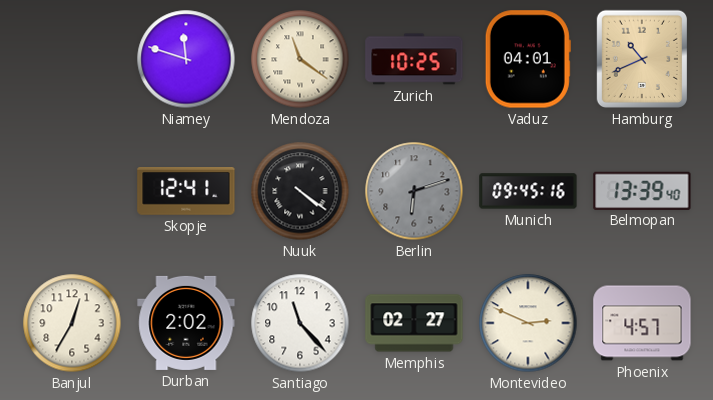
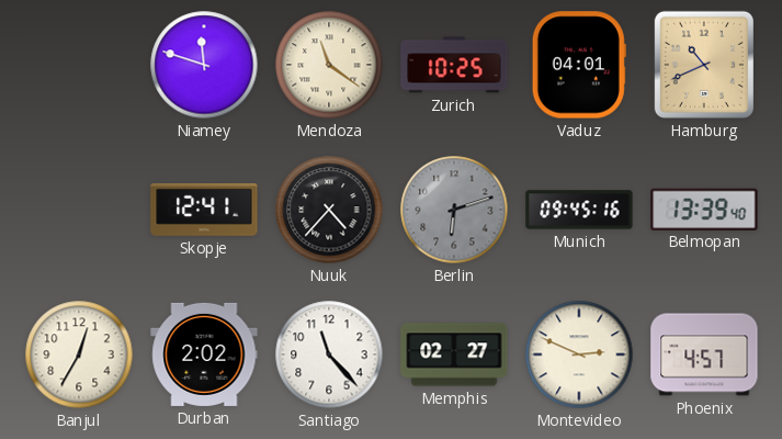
Nuuk: 4:21 -> 4:37
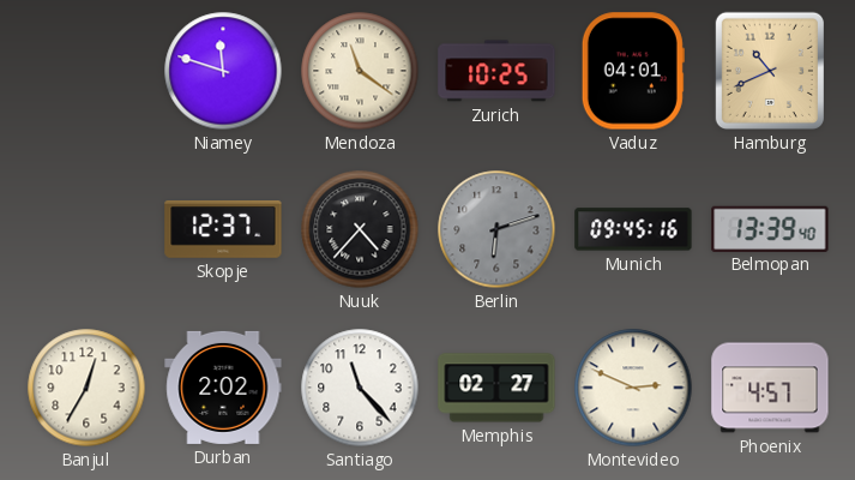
Skopje: 12:41 -> 12:37
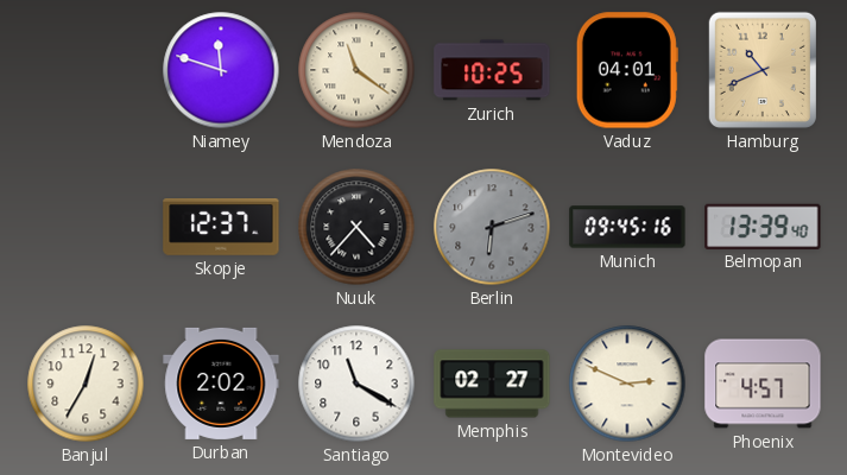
Santiago: 11:23 -> 11:20
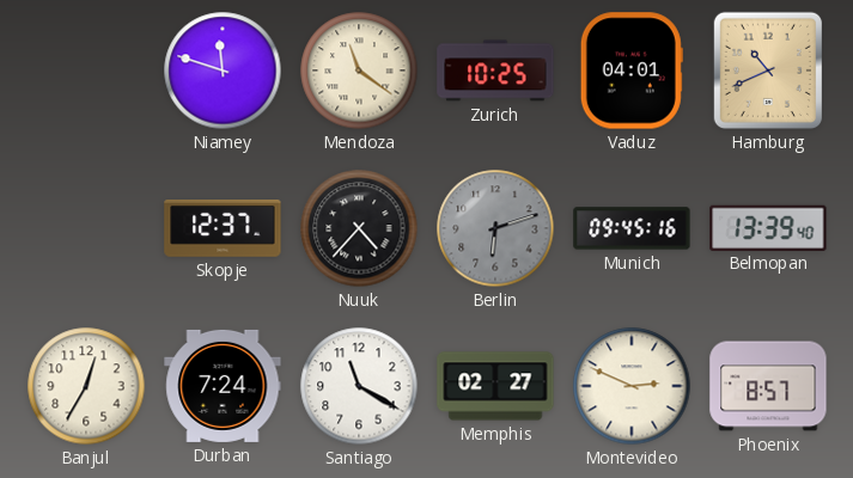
Durban: 2:02 -> 7:24
Phoenix: 4:57 -> 8:57
